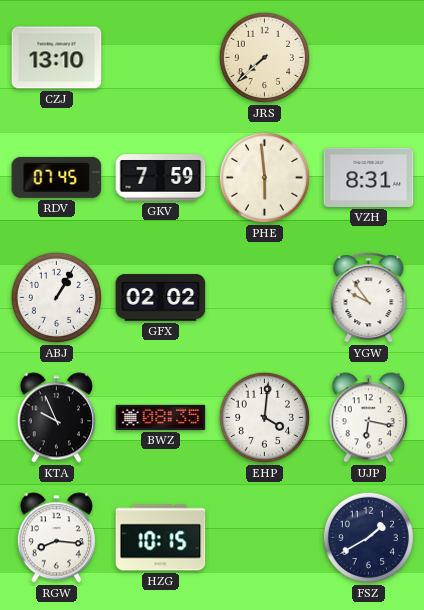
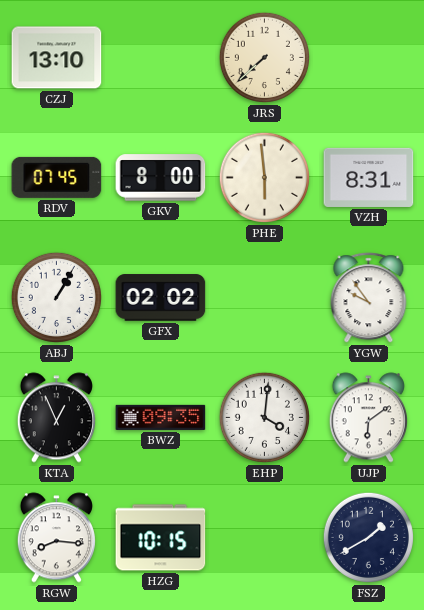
GKV: 7:59 -> 8:00
KTA: 9:56 -> 12:56
BWZ: 08:35 -> 09:35
UJP: 6:17 -> 6:09
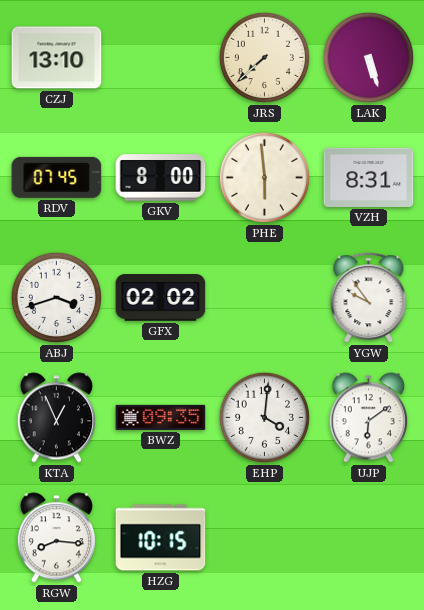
LAK: none -> 5:27
ABJ: 1:05 -> 3:42
FSZ: 1:40 -> none
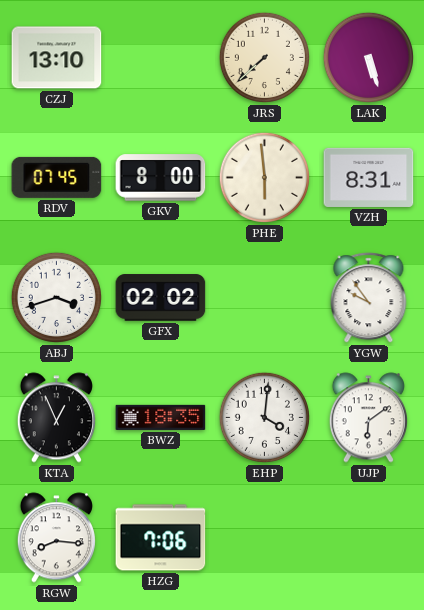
BWZ: 09:35 -> 18:35
HZG: 10:15 -> 7:06
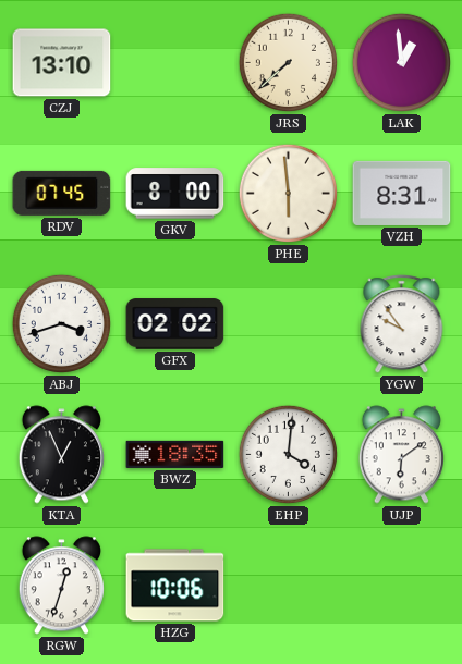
LAK: 5:27 -> 12:59
RGW: 8:16 -> 12:33
HZG: 7:06 -> 10:06
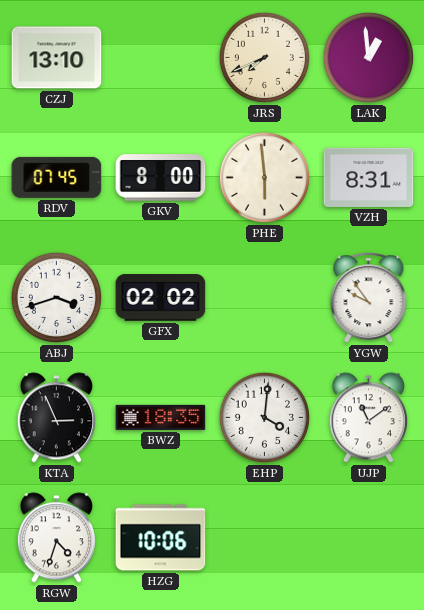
JRS: 7:38 -> 7:41
KTA: 12:56 -> 2:56
UJP: 6:09 -> 11:09
RGW: 12:33 -> 4:33
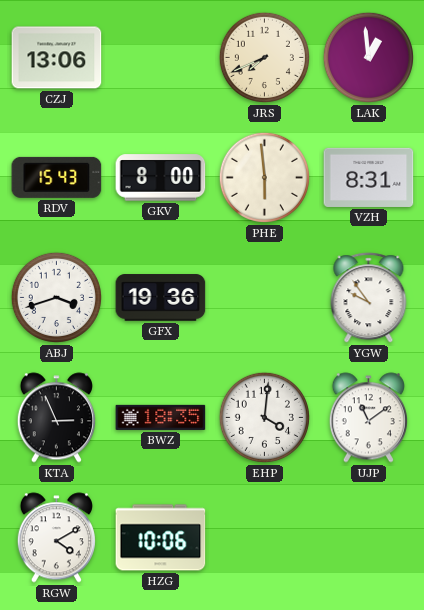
CZJ: 13:10 -> 13:06
RDV: 07:45 -> 15:43
GFX: 02:02 -> 19:36
RGW: 4:33 -> 4:10
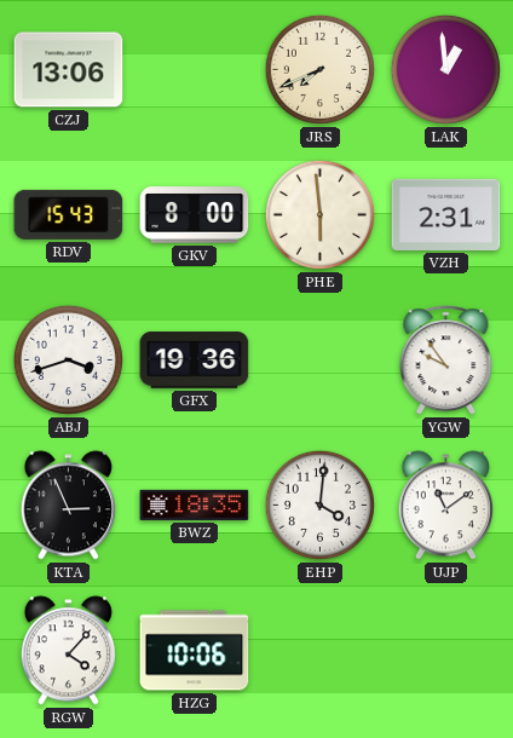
VZH: 8:31 -> 2:31
RGW: 4:10 -> 4:07
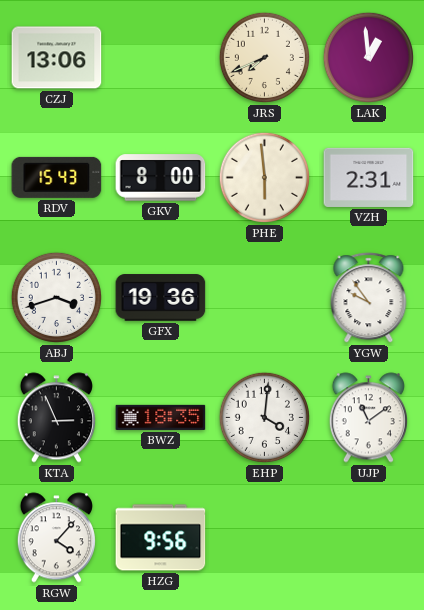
HZG: 10:06 -> 9:56
